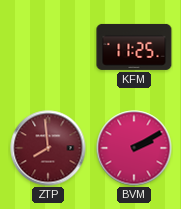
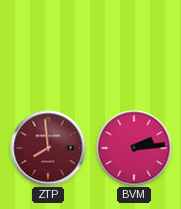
KFM: 11:25 -> none
BVM: 2:10 -> 2:14
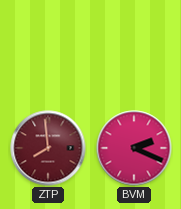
BVM: 2:14 -> 2:19
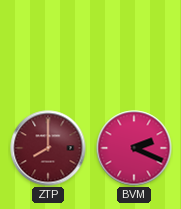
ZTP: 7:59 -> 8:00
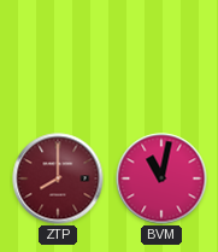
BVM: 2:19 -> 11:02
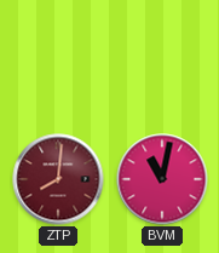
ZTP: 8:00 -> 8:01
